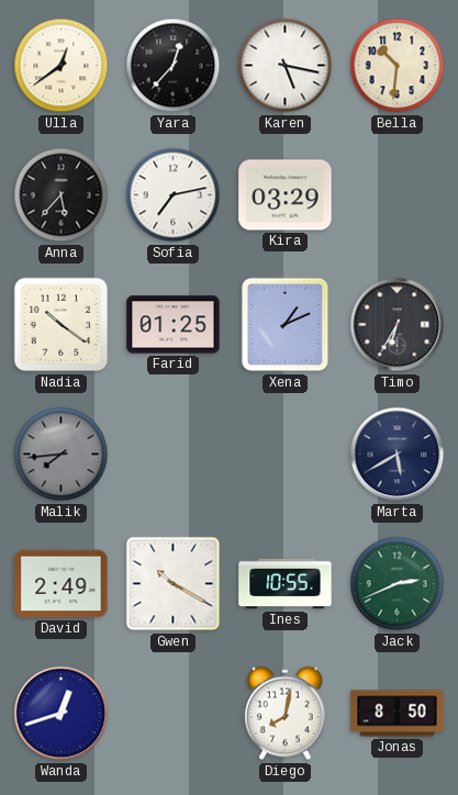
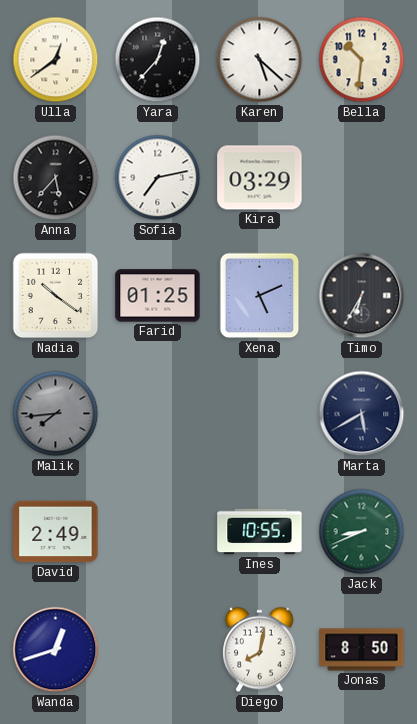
Karen: 5:17 -> 5:22
Xena: 1:11 -> 5:11
Gwen: 10:20 -> none
Jack: 2:41 -> 8:41
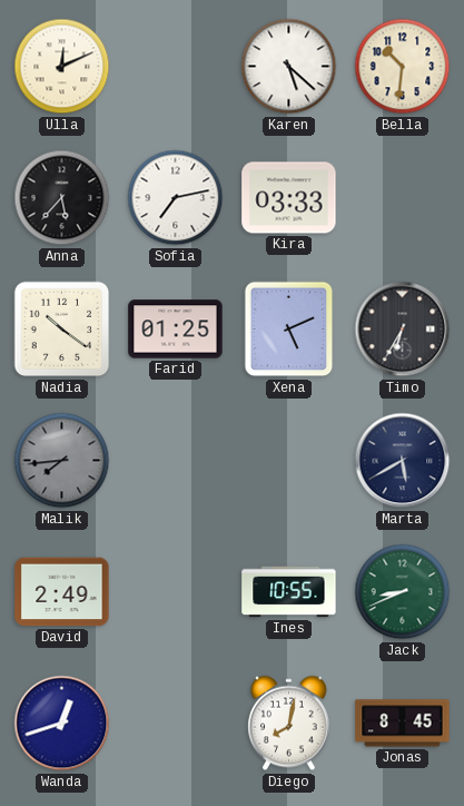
Ulla: 12:39 -> 12:11
Yara: 12:37 -> none
Kira: 03:29 -> 03:33
Jonas: 8:50 -> 8:45
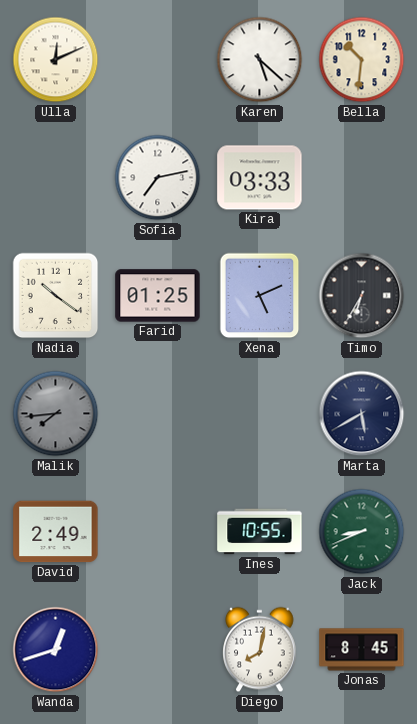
Anna: 5:37 -> none
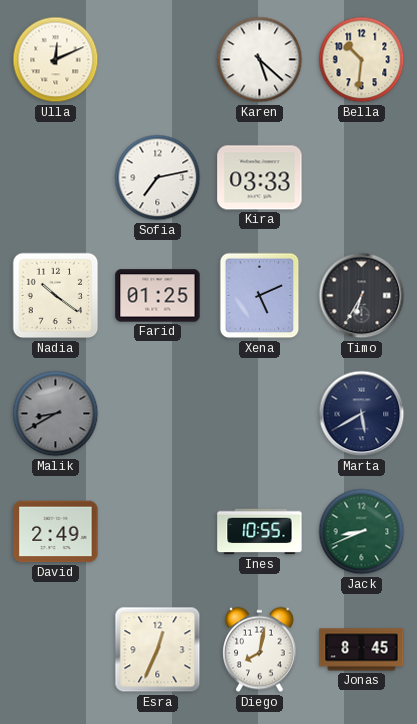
Malik: 7:44 -> 8:40
Wanda: 12:42 -> none
Esra: none -> 12:34
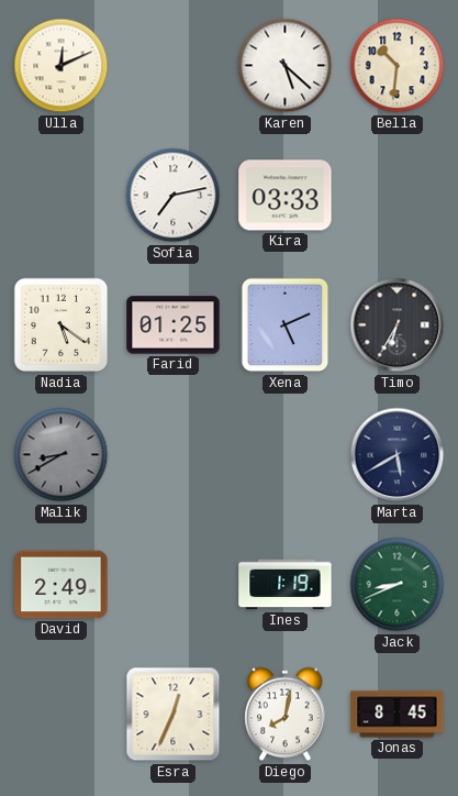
Nadia: 10:21 -> 5:21
Ines: 10:55 -> 1:19
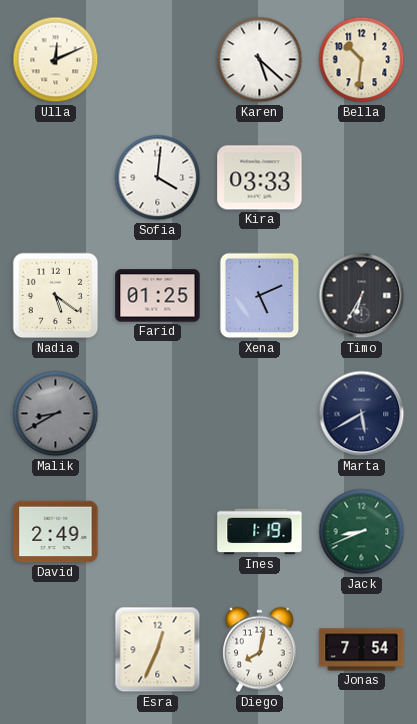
Sofia: 7:13 -> 4:01
Jonas: 8:45 -> 7:54
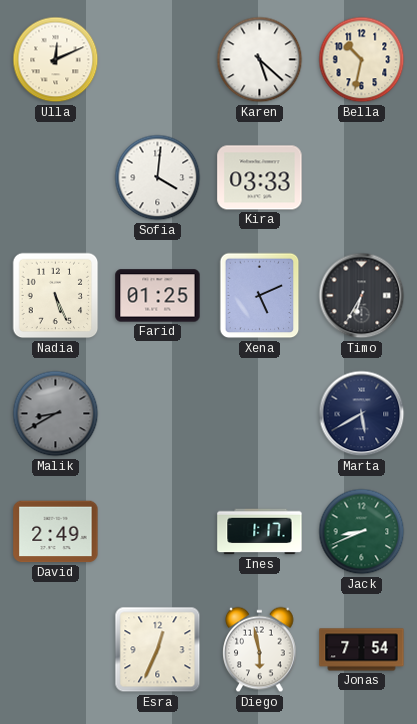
Bella: 10:31 -> 10:32
Nadia: 5:21 -> 5:26
Ines: 1:19 -> 1:17
Diego: 8:02 -> 5:58
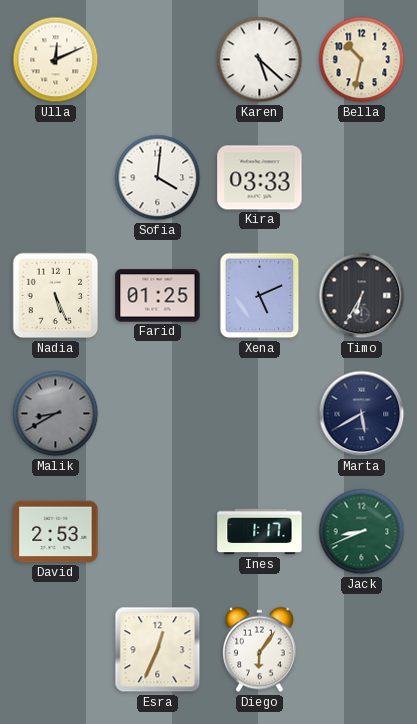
David: 2:49 -> 2:53
Diego: 5:58 -> 6:06
Jonas: 7:54 -> none
